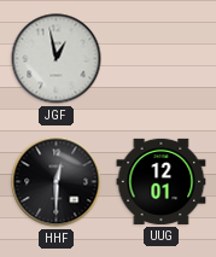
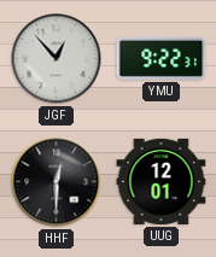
JGF: 12:58 -> 12:53
YMU: none -> 9:22
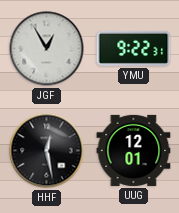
JGF: 12:53 -> 12:55
HHF: 12:30 -> 12:28
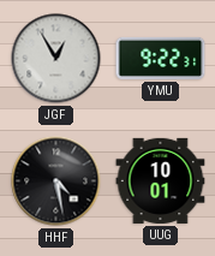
HHF: 12:28 -> 4:28
UUG: 12:01 -> 10:01
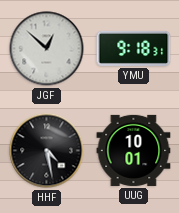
JGF: 12:55 -> 12:52
YMU: 9:22 -> 9:18
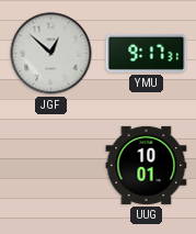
YMU: 9:18 -> 9:17
HHF: 4:28 -> none
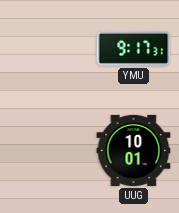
JGF: 12:52 -> none
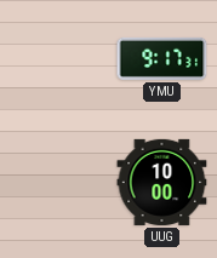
UUG: 10:01 -> 10:00
